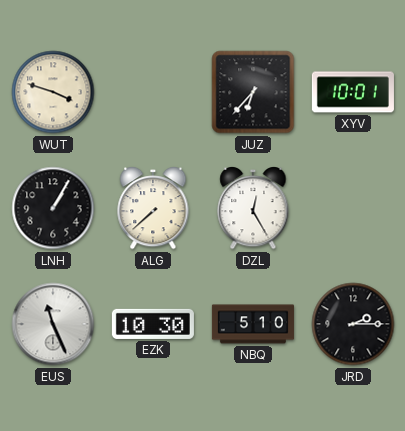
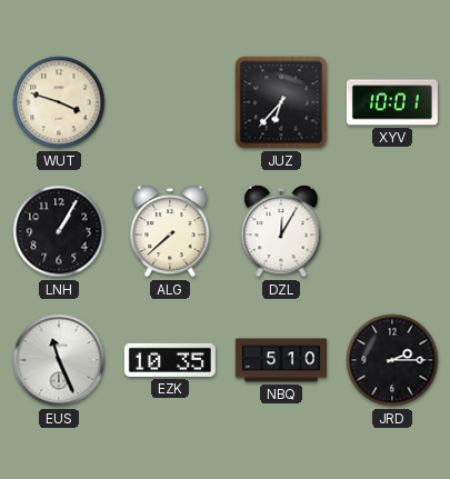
DZL: 12:25 -> 12:05
EZK: 10:30 -> 10:35
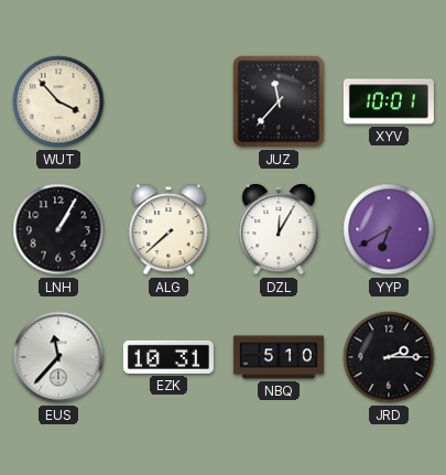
WUT: 3:48 -> 3:53
JUZ: 6:37 -> 11:37
YYP: none -> 6:40
EUS: 11:26 -> 11:37
EZK: 10:35 -> 10:31
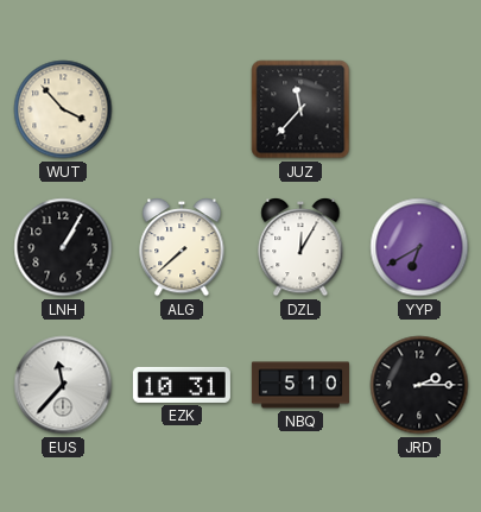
XYV: 10:01 -> none
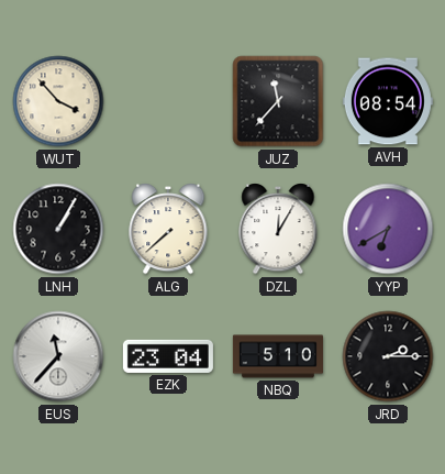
AVH: none -> 08:54
EZK: 10:31 -> 23:04
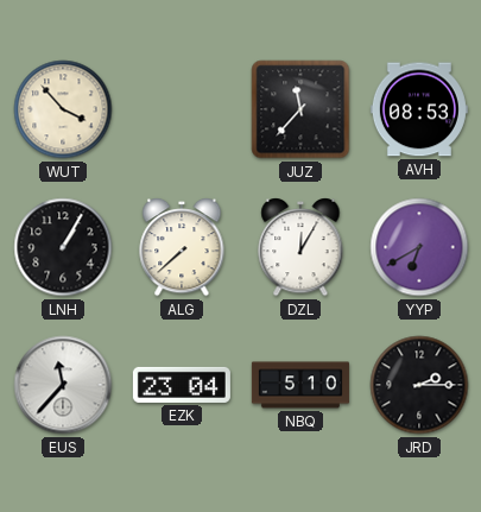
AVH: 08:54 -> 08:53
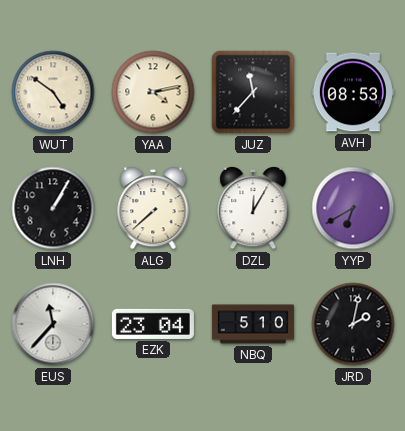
WUT: 3:53 -> 4:51
YAA: none -> 4:13
JRD: 2:15 -> 2:02
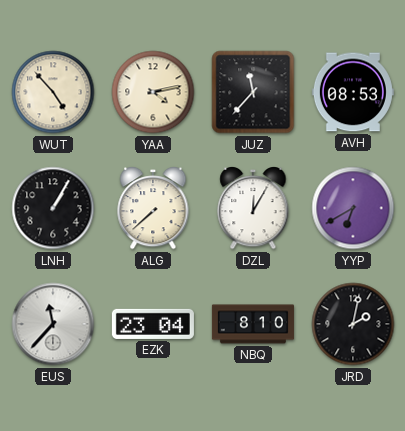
WUT: 4:51 -> 4:53
NBQ: 5:10 -> 8:10
